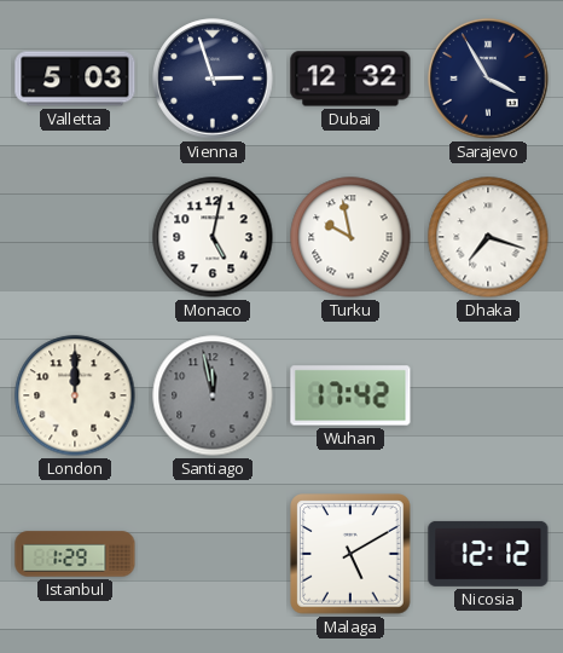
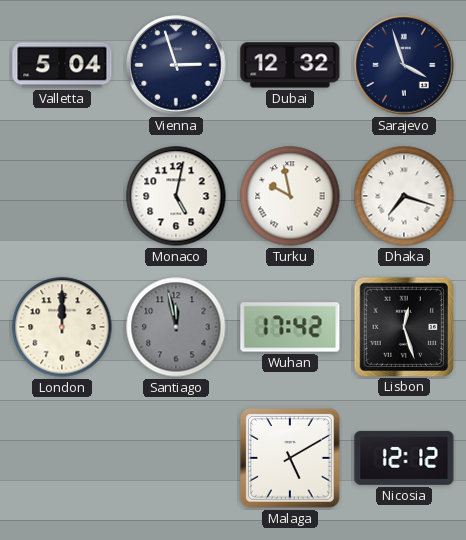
Valletta: 5:03 -> 5:04
Sarajevo: 3:55 -> 3:57
Lisbon: none -> 12:27
Istanbul: 1:29 -> none
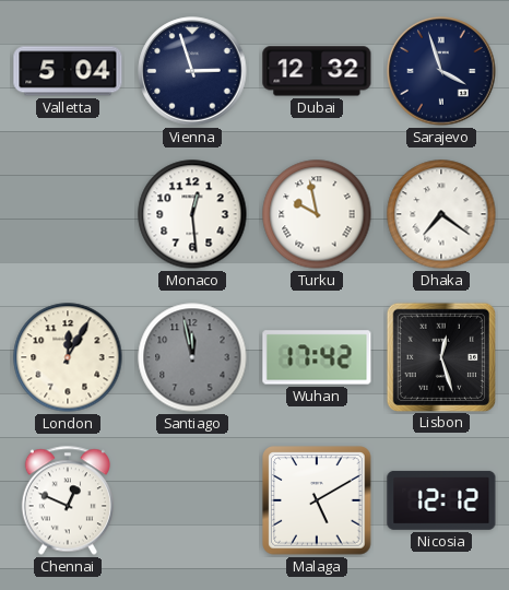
Monaco: 5:02 -> 12:29
Dhaka: 7:18 -> 7:21
London: 12:00 -> 12:05
Chennai: none -> 12:49
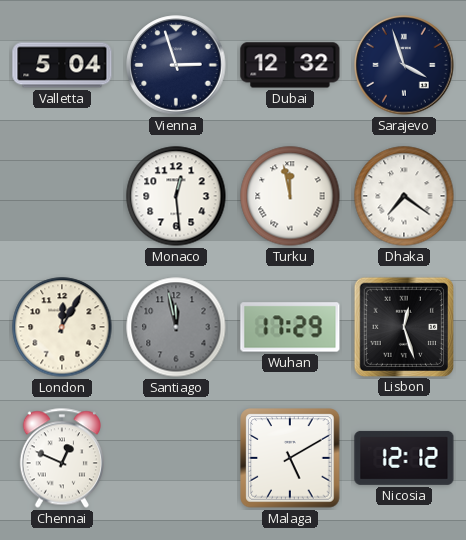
Turku: 9:58 -> 11:58
Wuhan: 17:42 -> 17:29
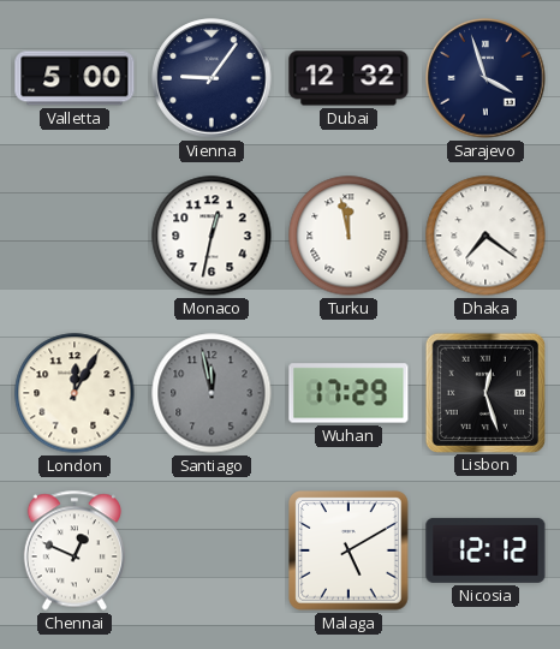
Valletta: 5:04 -> 5:00
Vienna: 2:57 -> 9:06
Monaco: 12:29 -> 12:32
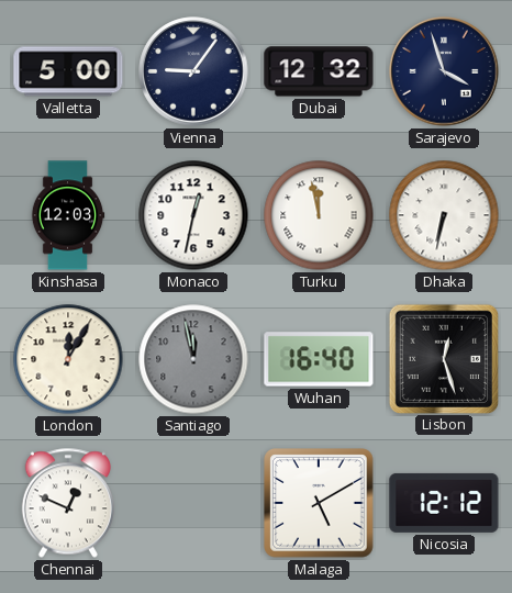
Kinshasa: none -> 12:03
Dhaka: 7:21 -> 6:32
Wuhan: 17:29 -> 16:40
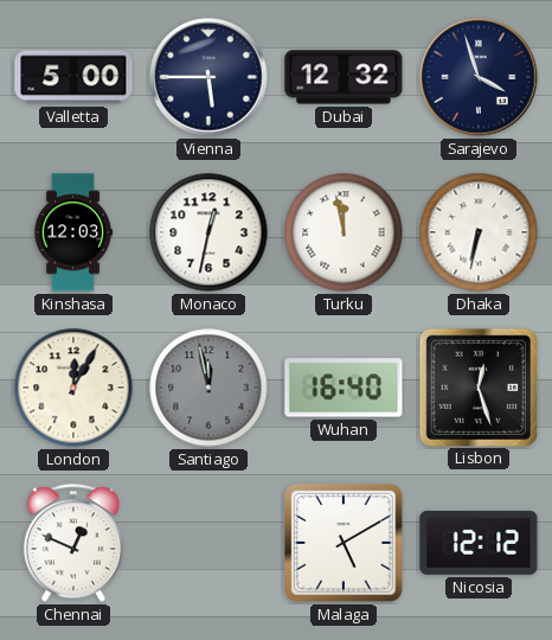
Vienna: 9:06 -> 5:45
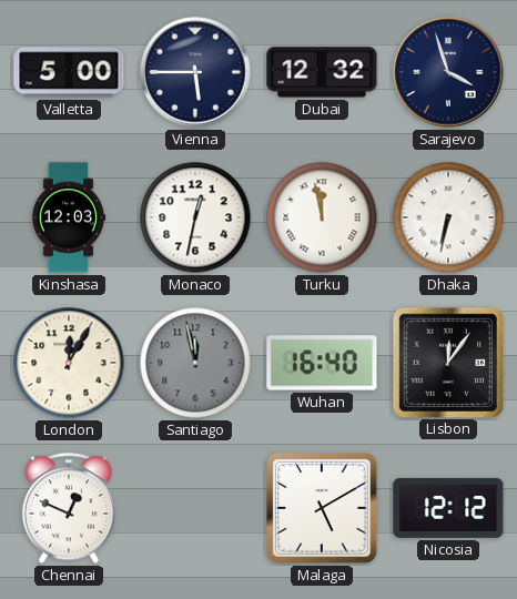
Lisbon: 12:27 -> 12:06
